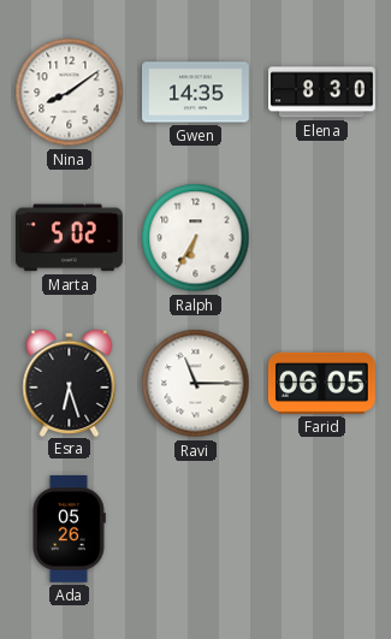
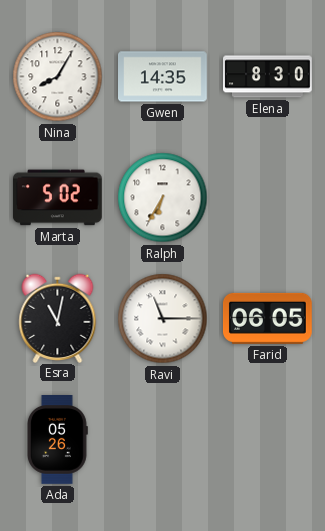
Nina: 8:09 -> 8:05
Esra: 6:27 -> 11:02
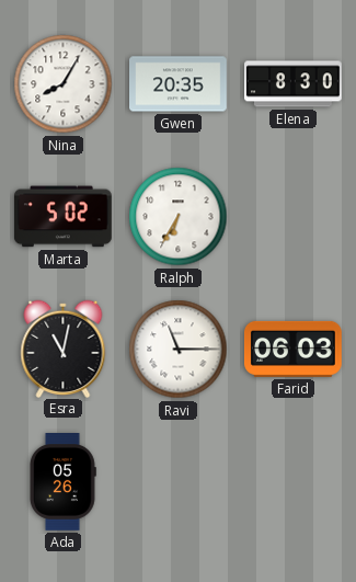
Gwen: 14:35 -> 20:35
Farid: 06:05 -> 06:03
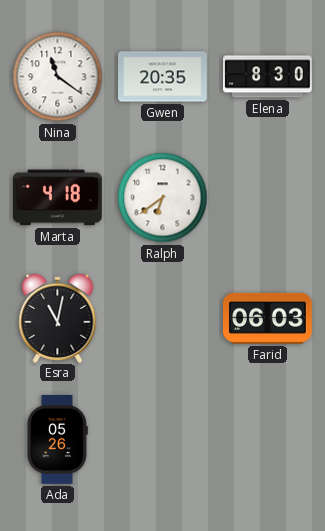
Nina: 8:05 -> 11:21
Marta: 5:02 -> 4:18
Ralph: 6:35 -> 6:39
Ravi: 11:15 -> none
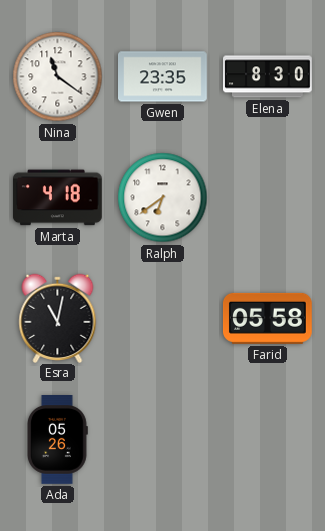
Gwen: 20:35 -> 23:35
Farid: 06:03 -> 05:58
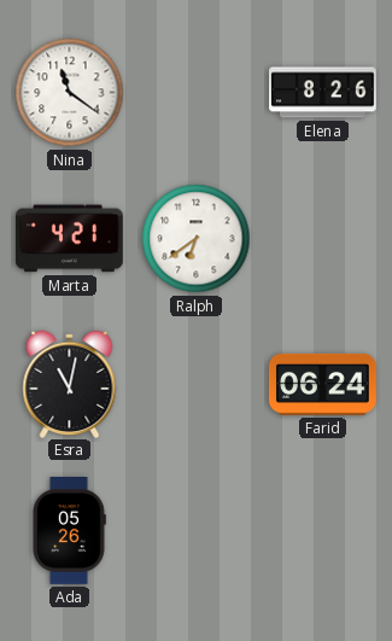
Gwen: 23:35 -> none
Elena: 8:30 -> 8:26
Marta: 4:18 -> 4:21
Farid: 05:58 -> 06:24
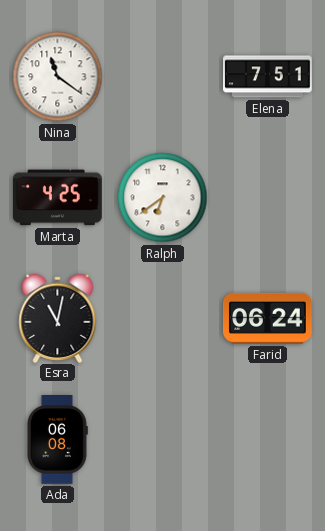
Elena: 8:26 -> 7:51
Marta: 4:21 -> 4:25
Ada: 05:26 -> 06:08
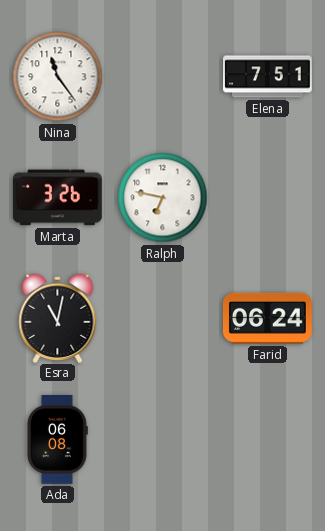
Nina: 11:21 -> 11:24
Marta: 4:25 -> 3:26
Ralph: 6:39 -> 6:47
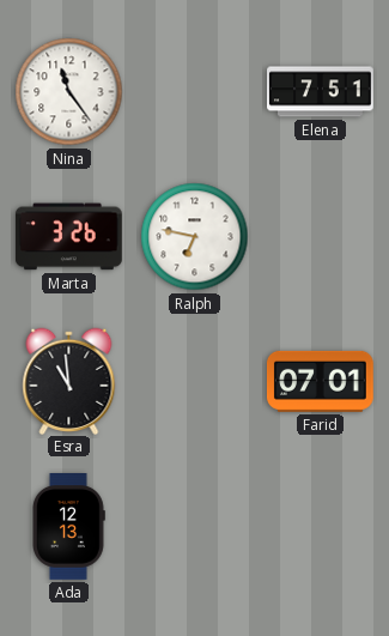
Esra: 11:02 -> 10:59
Farid: 06:24 -> 07:01
Ada: 06:08 -> 12:13
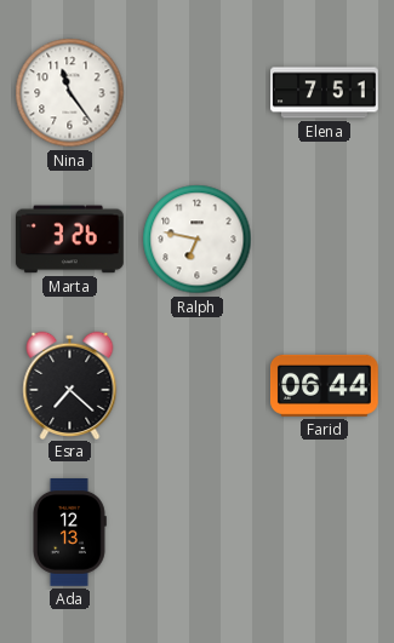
Esra: 10:59 -> 7:22
Farid: 07:01 -> 06:44
